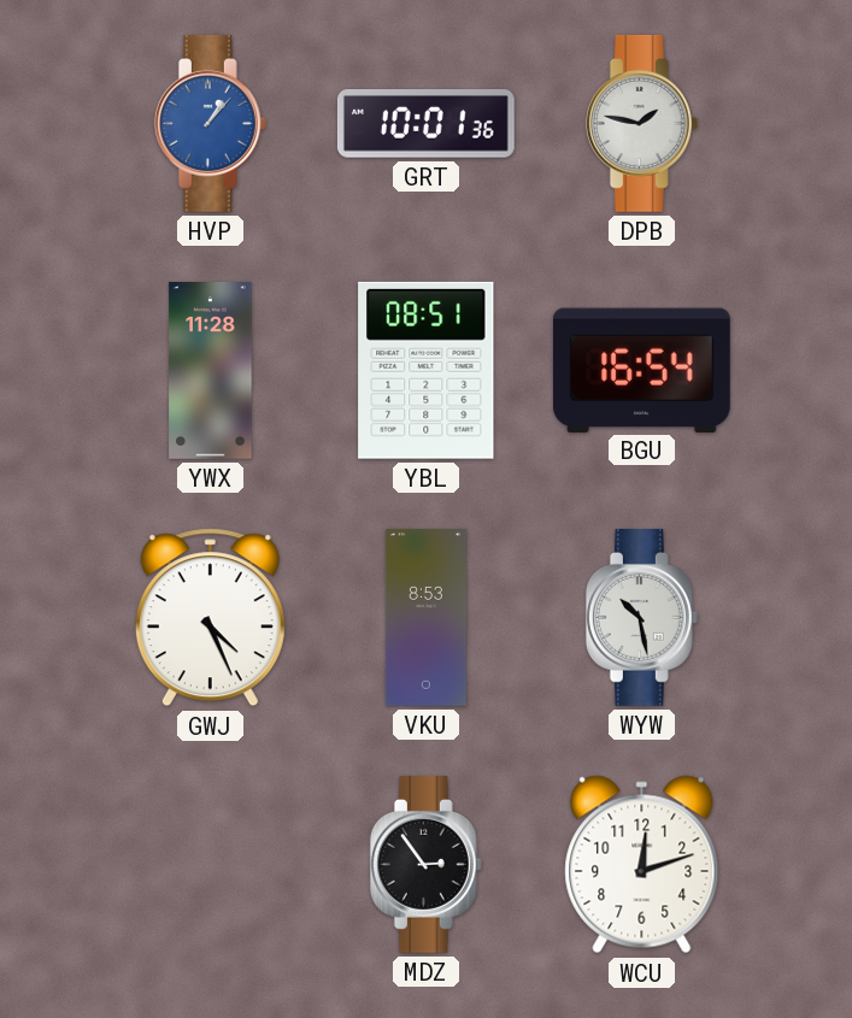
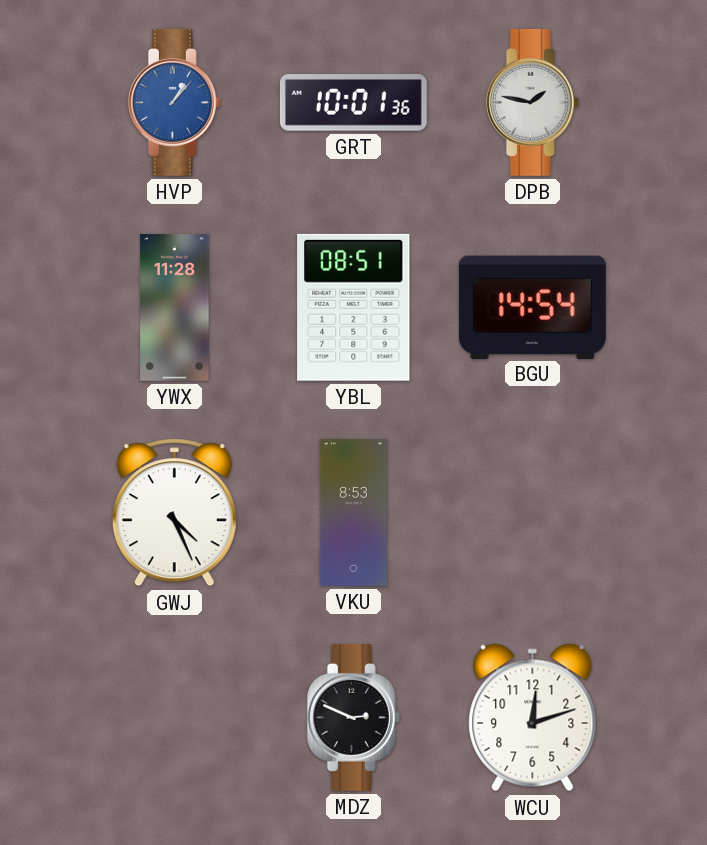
BGU: 16:54 -> 14:54
WYW: 10:28 -> none
MDZ: 2:54 -> 2:49
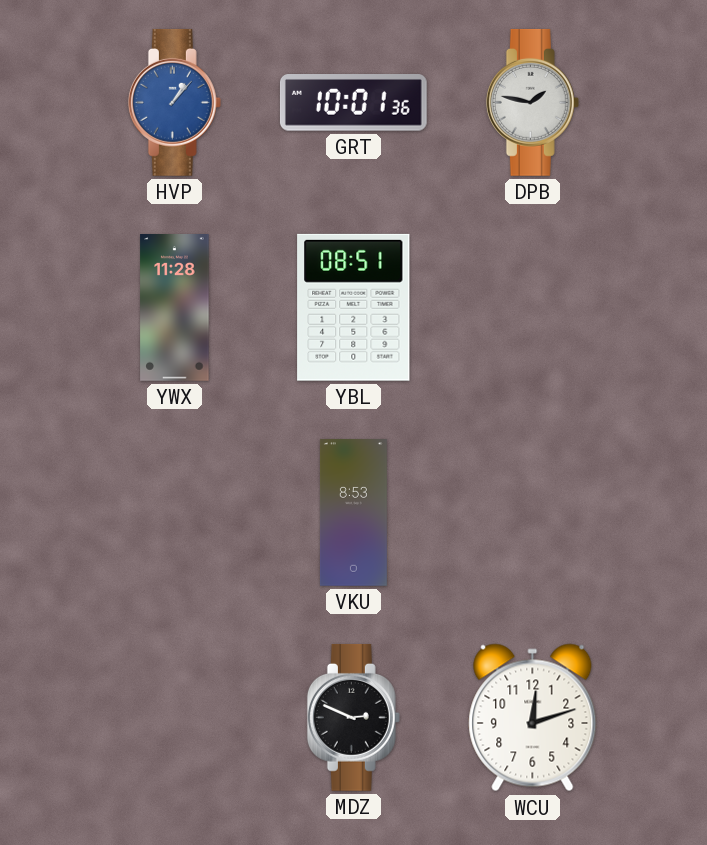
BGU: 14:54 -> none
GWJ: 4:26 -> none
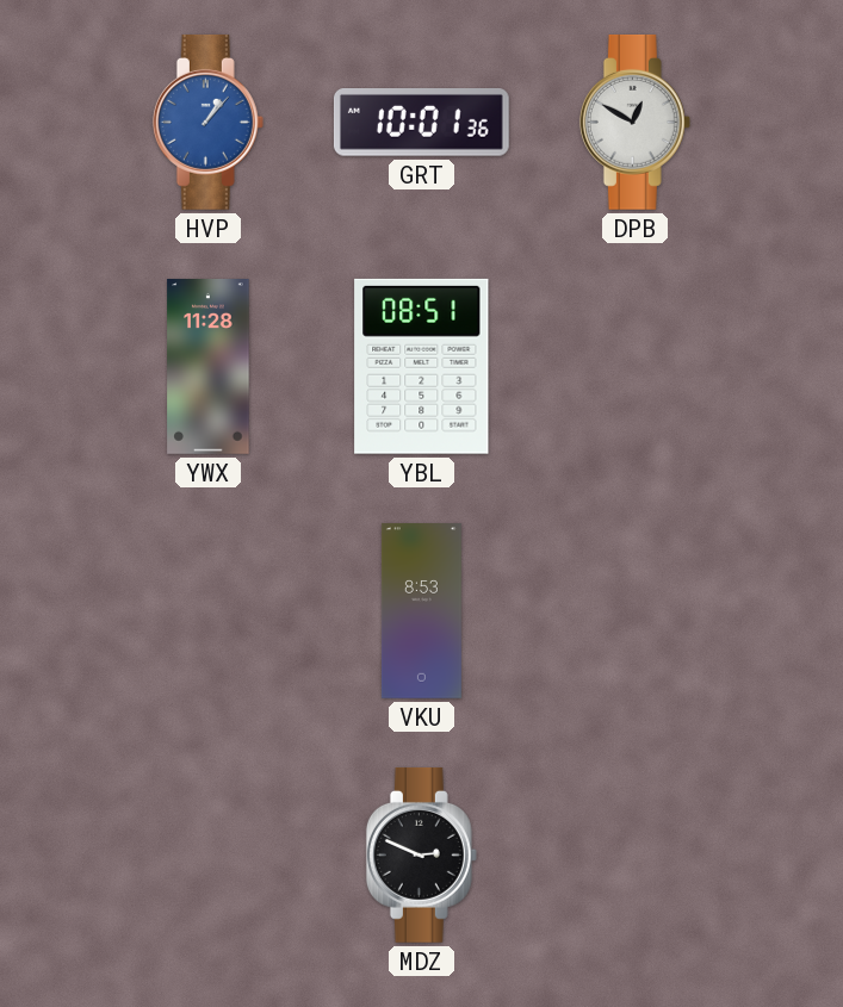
DPB: 1:47 -> 12:50
WCU: 12:12 -> none
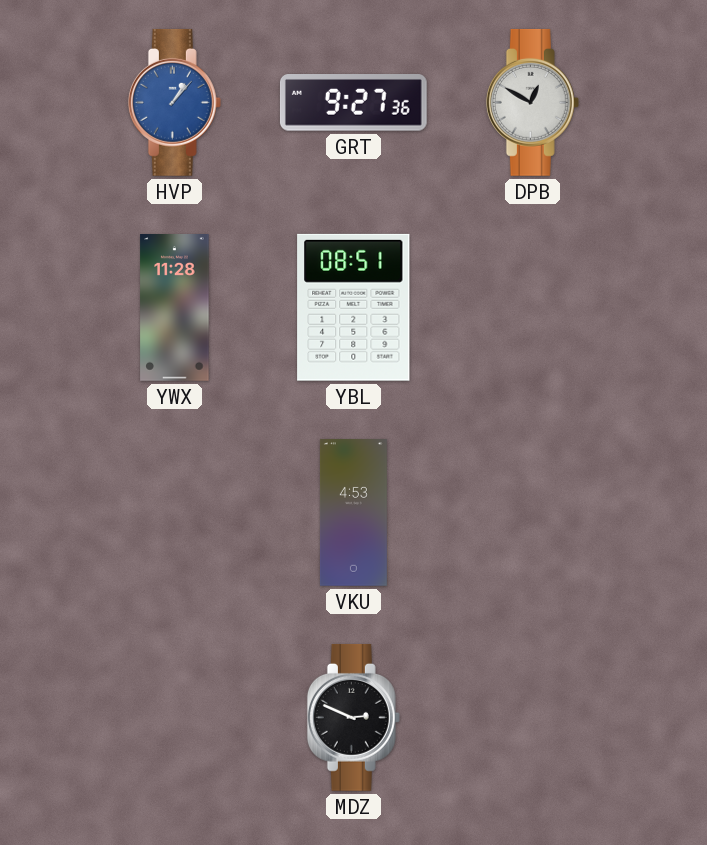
GRT: 10:01 -> 9:27
VKU: 8:53 -> 4:53
